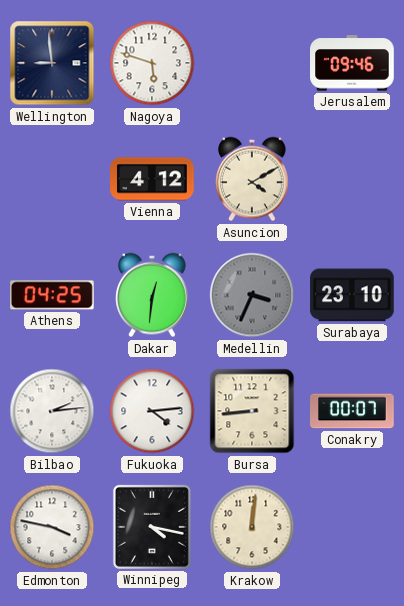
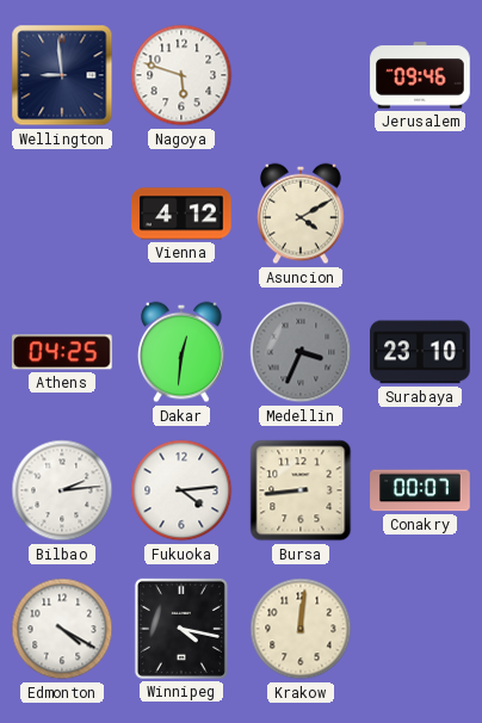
Edmonton: 3:47 -> 4:20
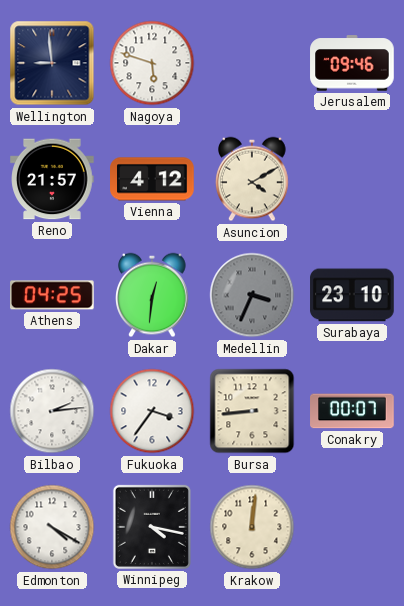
Reno: none -> 21:57
Fukuoka: 4:14 -> 3:36
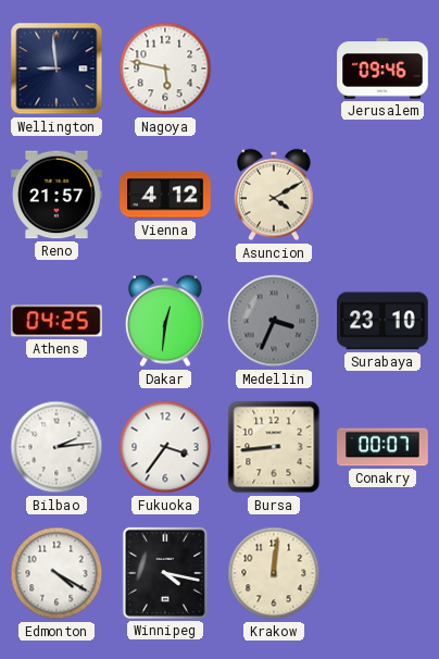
Nagoya: 5:48 -> 5:47
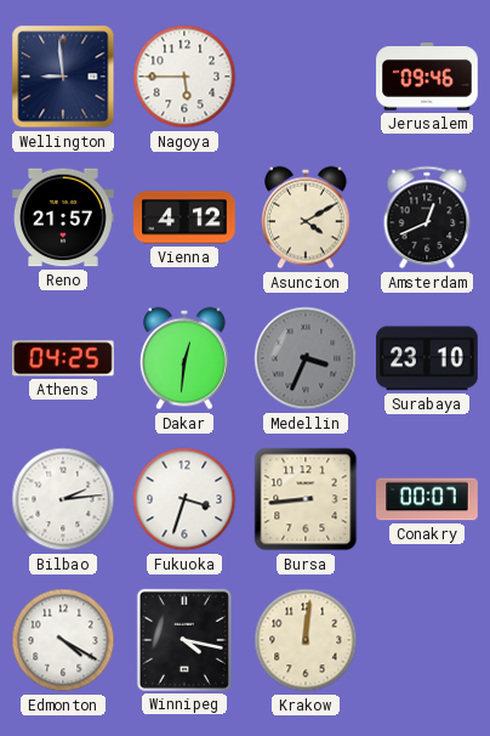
Nagoya: 5:47 -> 5:45
Amsterdam: none -> 12:41
Fukuoka: 3:36 -> 3:33
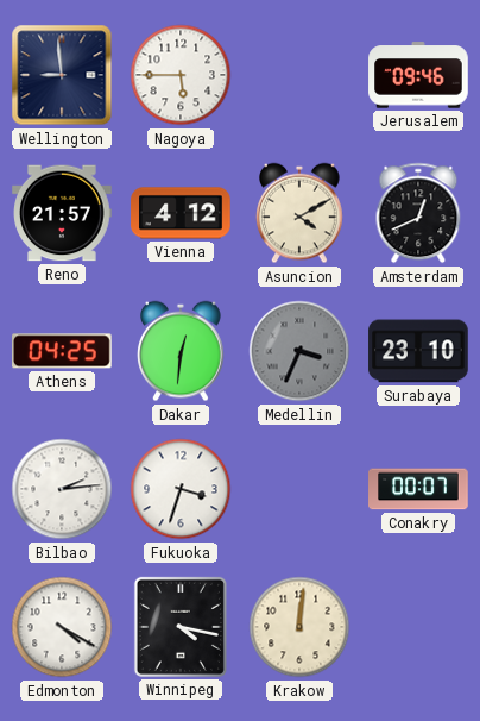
Bursa: 8:44 -> none
